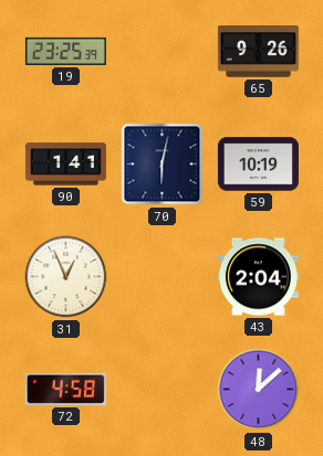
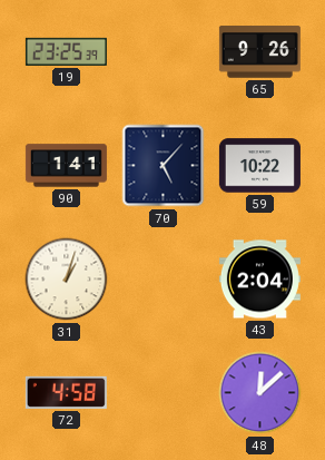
70: 6:02 -> 5:07
59: 10:19 -> 10:22
31: 12:56 -> 1:03
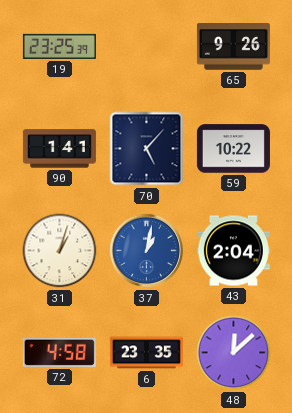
37: none -> 1:02
6: none -> 23:35
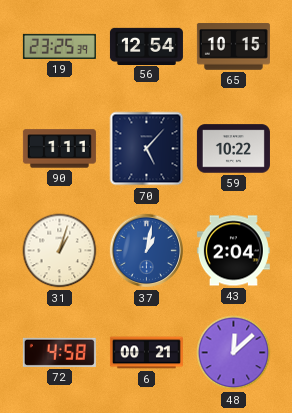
56: none -> 12:54
65: 9:26 -> 10:15
90: 1:41 -> 1:11
6: 23:35 -> 00:21
